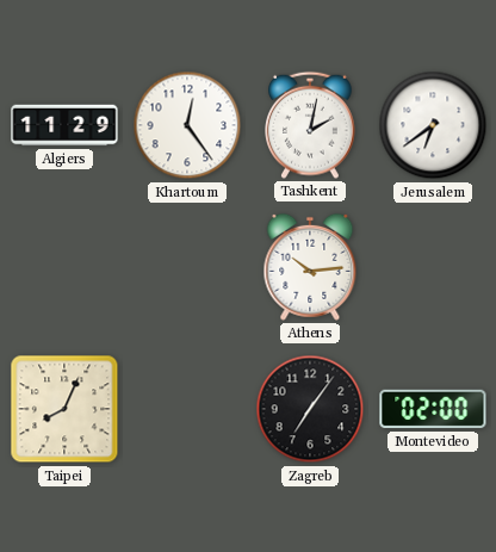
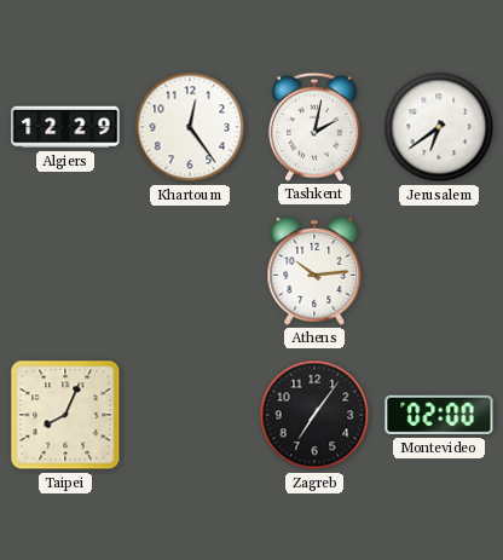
Algiers: 11:29 -> 12:29
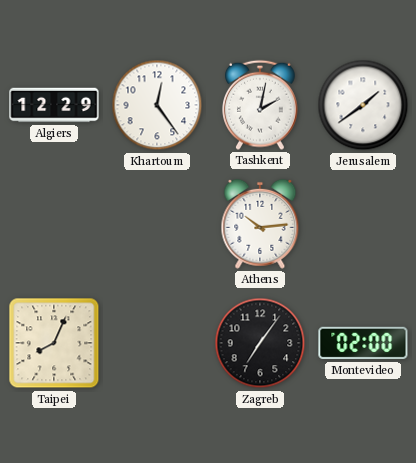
Jerusalem: 6:39 -> 1:39
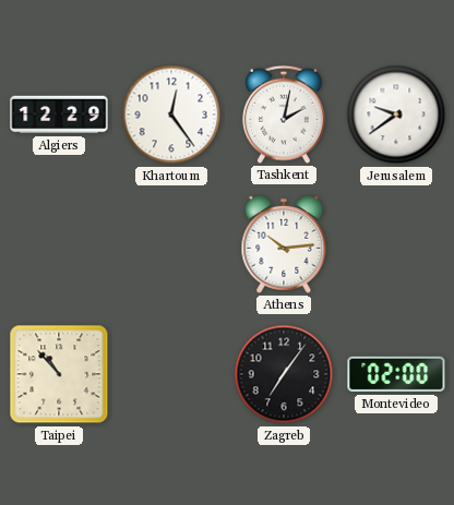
Jerusalem: 1:39 -> 9:39
Taipei: 8:04 -> 10:53
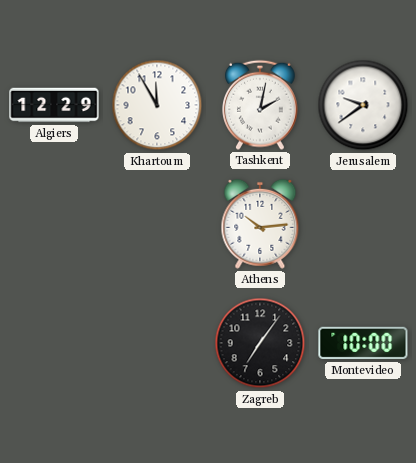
Khartoum: 12:24 -> 11:55
Taipei: 10:53 -> none
Montevideo: 02:00 -> 10:00
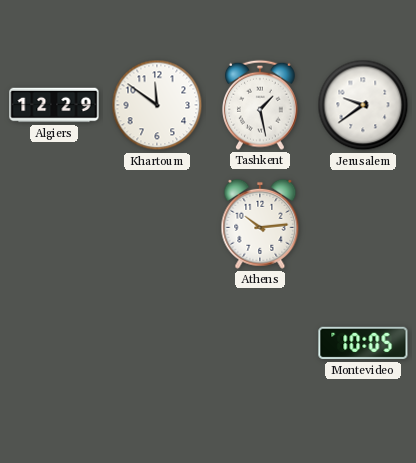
Khartoum: 11:55 -> 11:51
Tashkent: 2:02 -> 1:28
Zagreb: 7:06 -> none
Montevideo: 10:00 -> 10:05
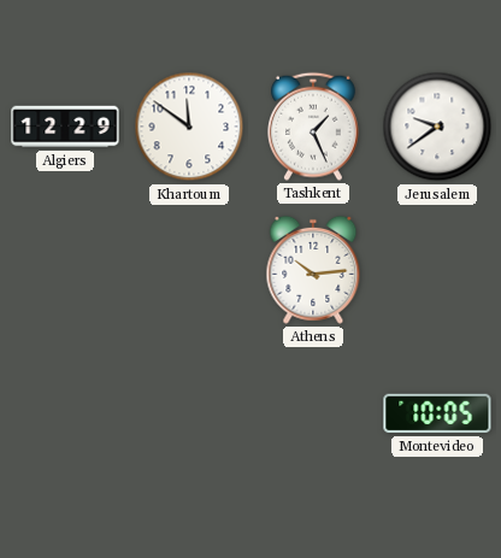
Tashkent: 1:28 -> 1:26
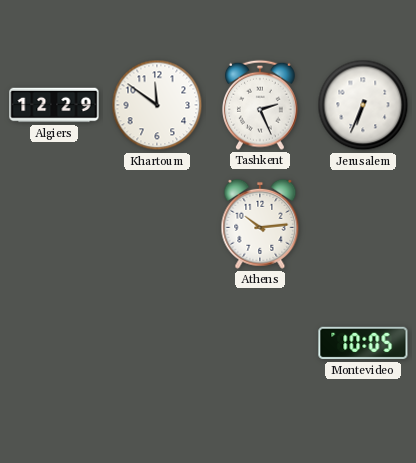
Tashkent: 1:26 -> 2:26
Jerusalem: 9:39 -> 6:34
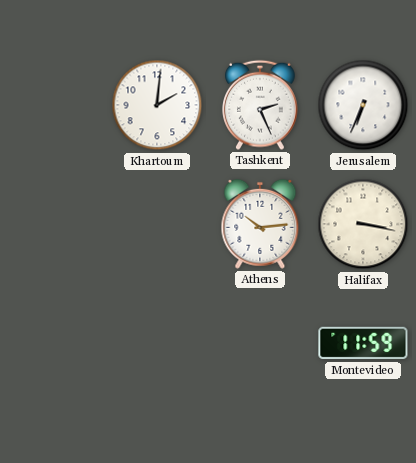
Algiers: 12:29 -> none
Khartoum: 11:51 -> 2:01
Halifax: none -> 3:17
Montevideo: 10:05 -> 11:59
